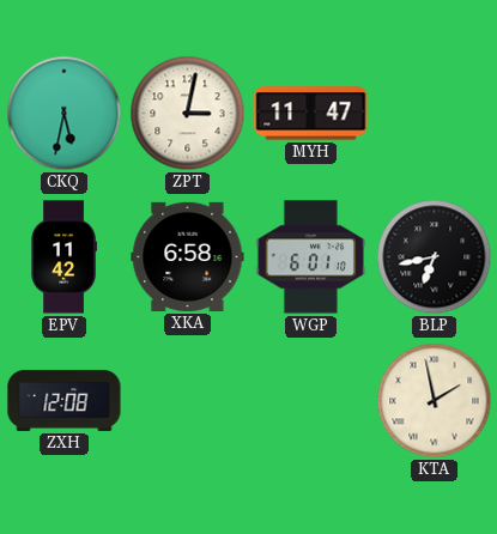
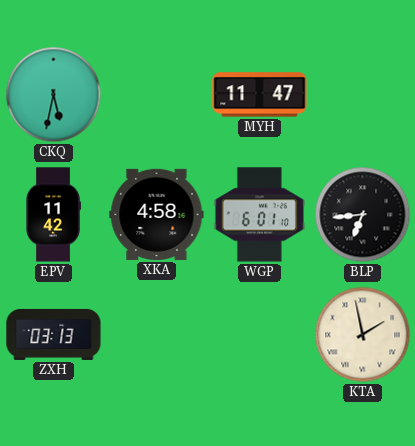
ZPT: 3:02 -> none
XKA: 6:58 -> 4:58
BLP: 6:43 -> 6:44
ZXH: 12:08 -> 03:13
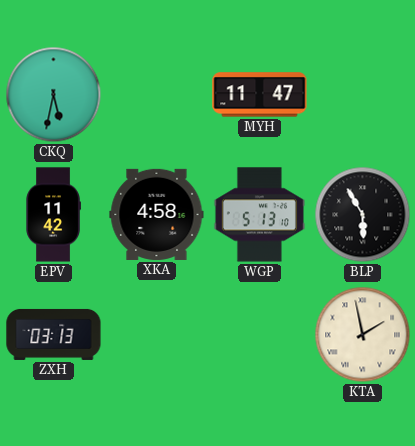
WGP: 6:01 -> 5:13
BLP: 6:44 -> 5:55
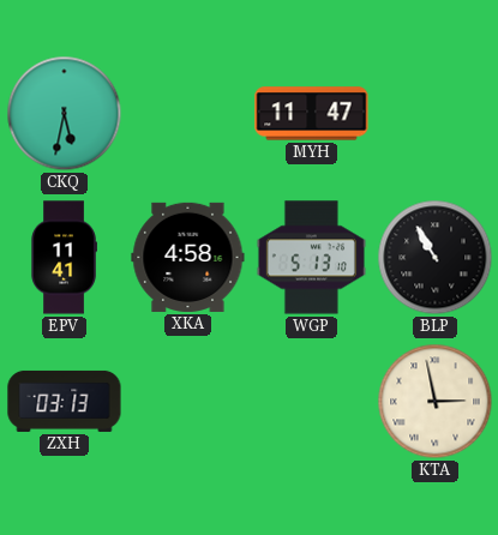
EPV: 11:42 -> 11:41
BLP: 5:55 -> 10:55
KTA: 1:58 -> 2:58
